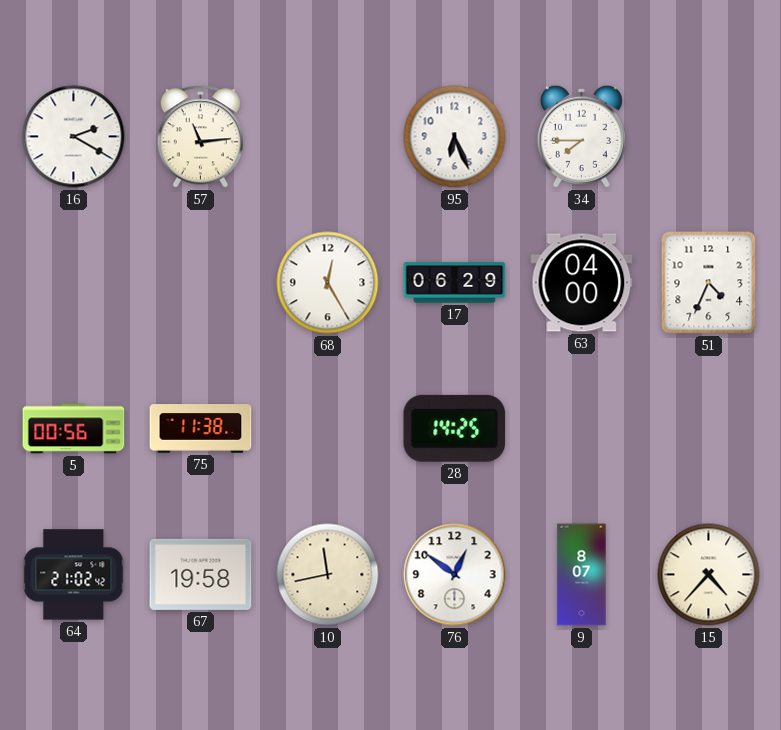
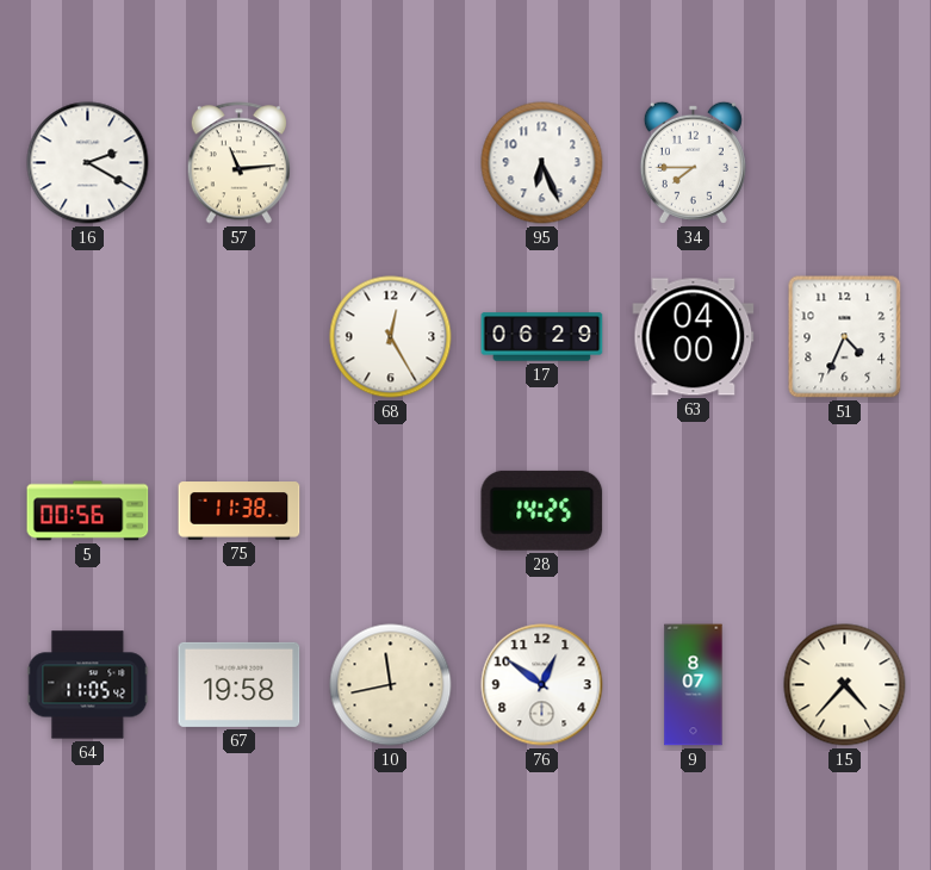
64: 21:02 -> 11:05
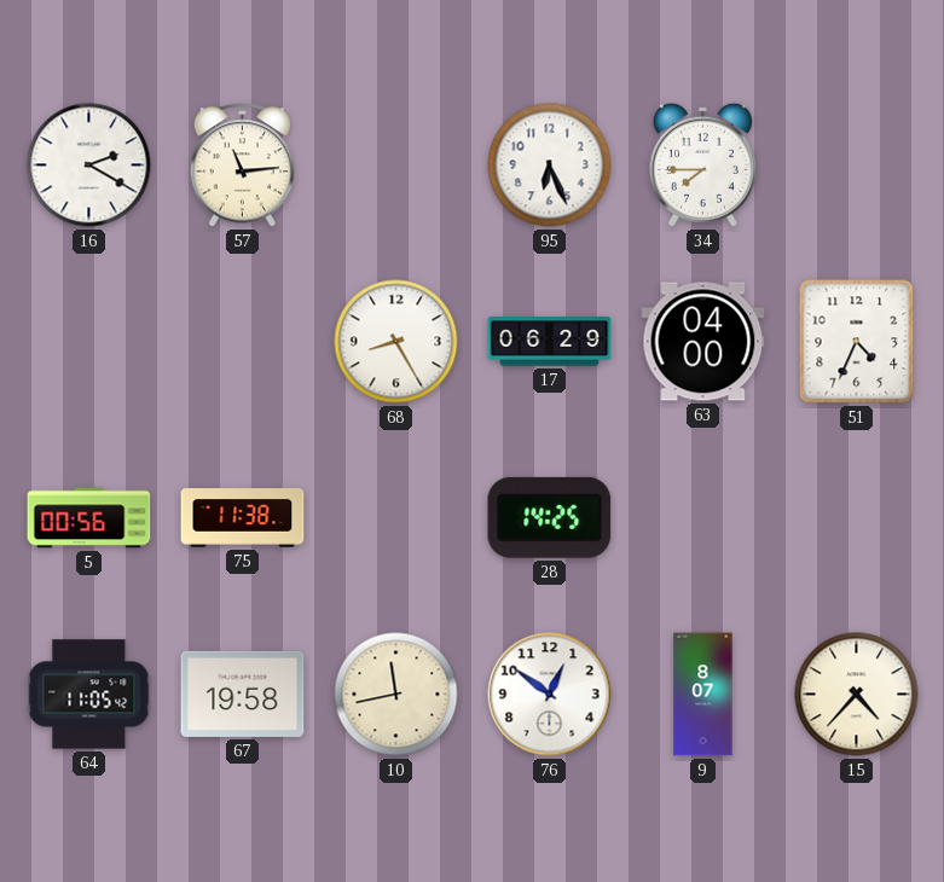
68: 12:25 -> 8:25
